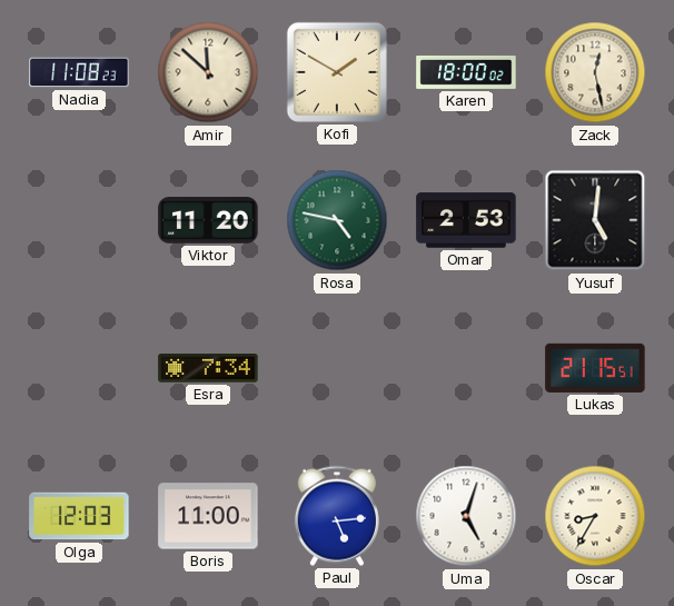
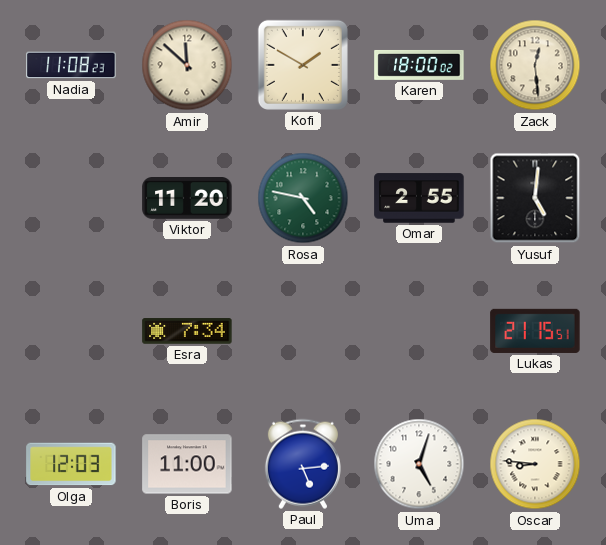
Zack: 12:28 -> 12:29
Omar: 2:53 -> 2:55
Oscar: 8:35 -> 8:46
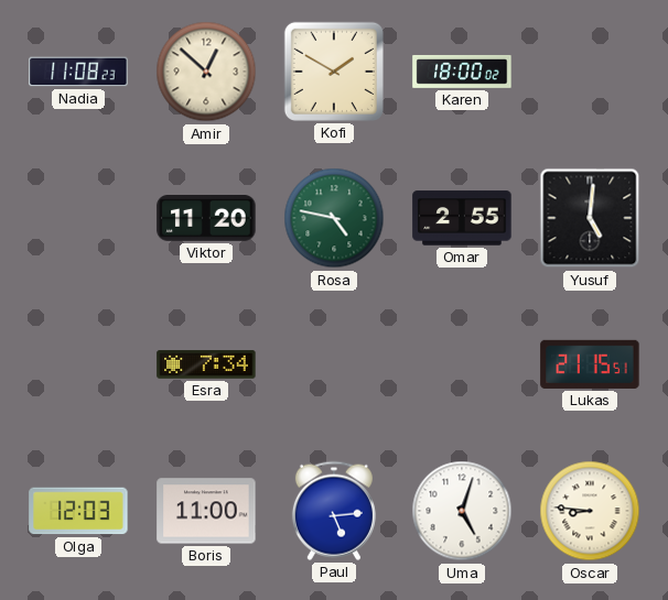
Amir: 11:52 -> 12:52
Zack: 12:29 -> none
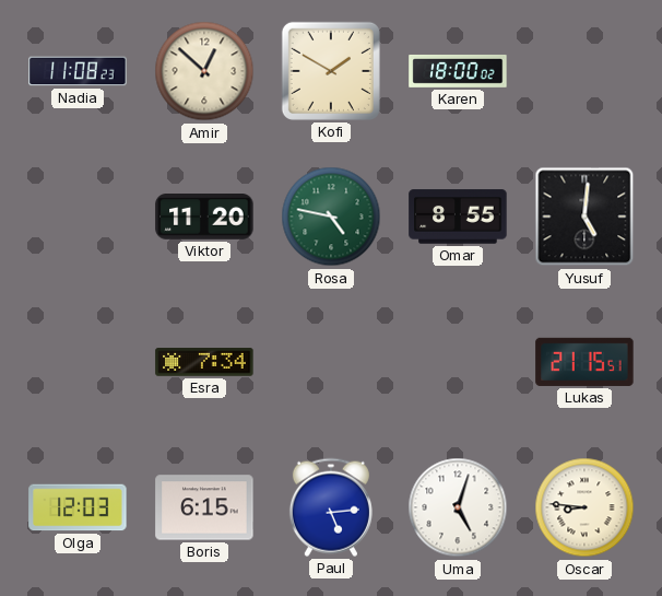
Omar: 2:55 -> 8:55
Boris: 11:00 -> 6:15
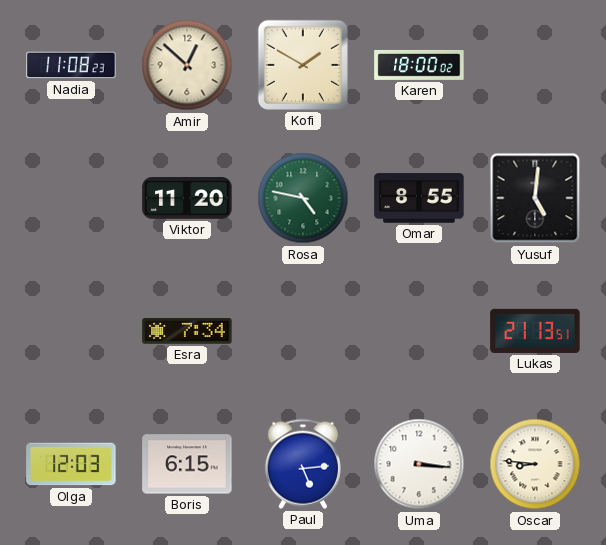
Lukas: 21:15 -> 21:13
Uma: 5:03 -> 3:16
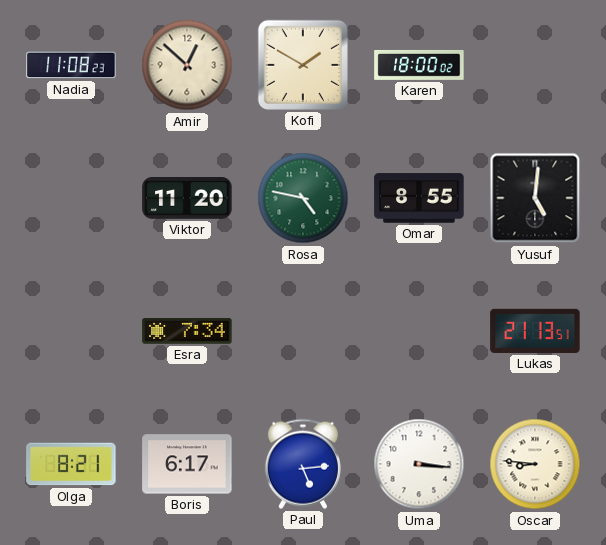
Olga: 12:03 -> 8:21
Boris: 6:15 -> 6:17
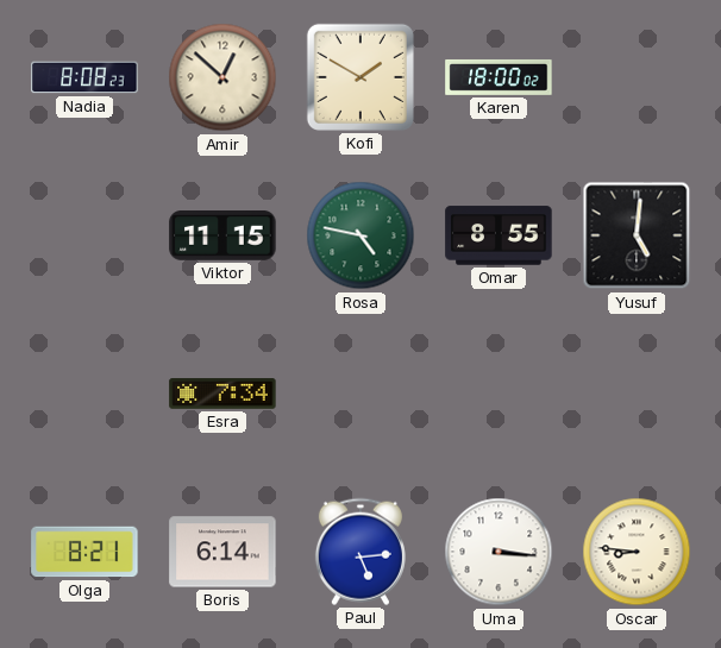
Nadia: 11:08 -> 8:08
Viktor: 11:20 -> 11:15
Lukas: 21:13 -> none
Boris: 6:17 -> 6:14
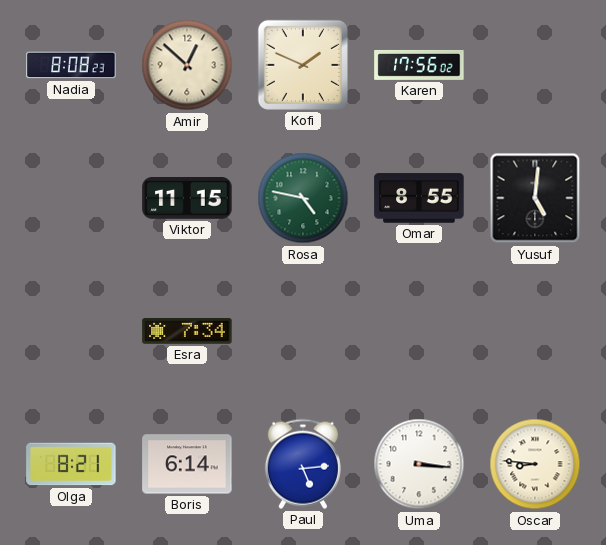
Kofi: 1:50 -> 1:49
Karen: 18:00 -> 17:56
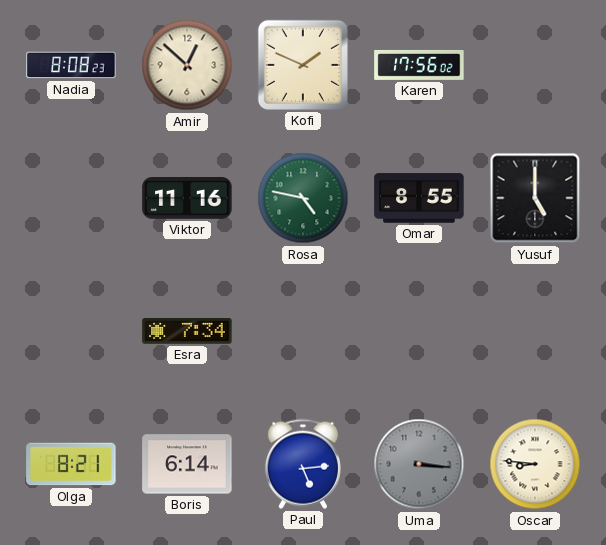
Viktor: 11:15 -> 11:16
Yusuf: 5:01 -> 5:00
Uma dial: white -> grey
